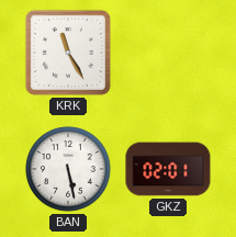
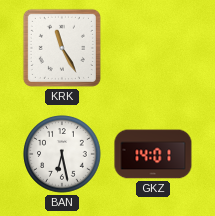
BAN: 5:28 -> 6:28
GKZ: 02:01 -> 14:01
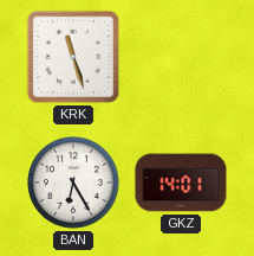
KRK: 11:25 -> 11:27
BAN: 6:28 -> 6:25
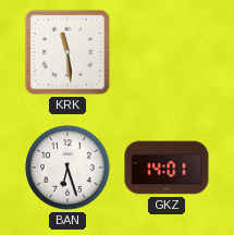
KRK: 11:27 -> 11:29
BAN: 6:25 -> 6:27
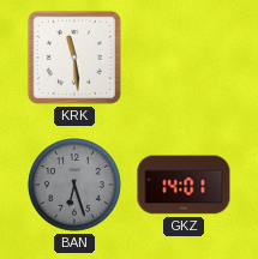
BAN dial: white -> grey
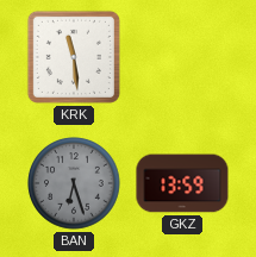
GKZ: 14:01 -> 13:59
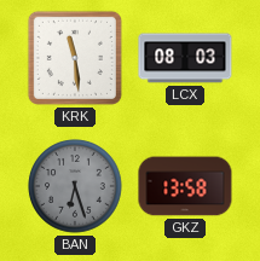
LCX: none -> 08:03
GKZ: 13:59 -> 13:58
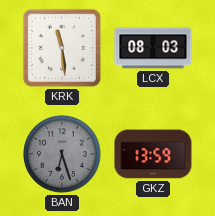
GKZ: 13:58 -> 13:59
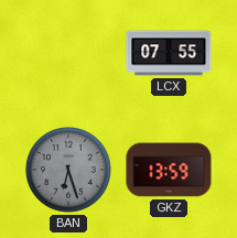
KRK: 11:29 -> none
LCX: 08:03 -> 07:55
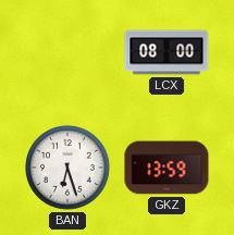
LCX: 07:55 -> 08:00
BAN dial: grey -> white
